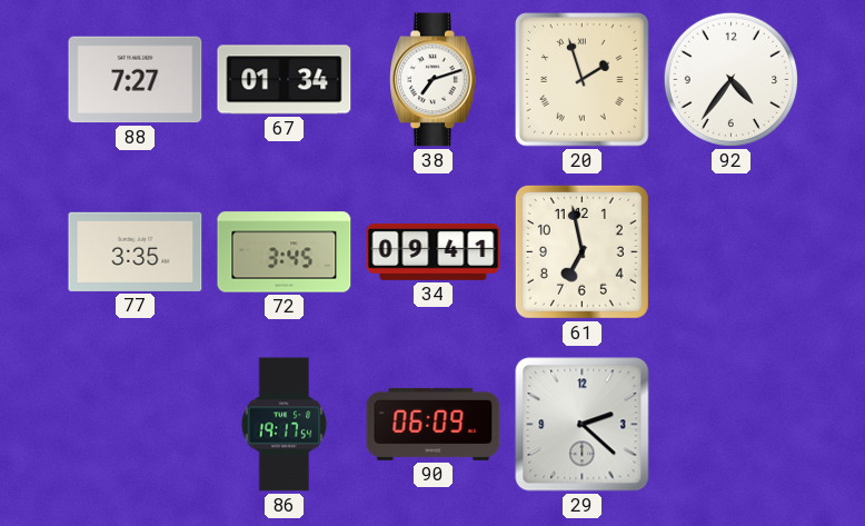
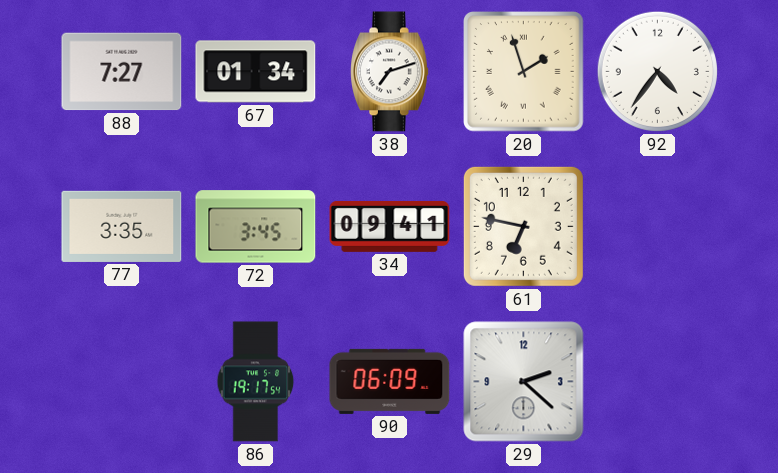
61: 6:58 -> 6:47
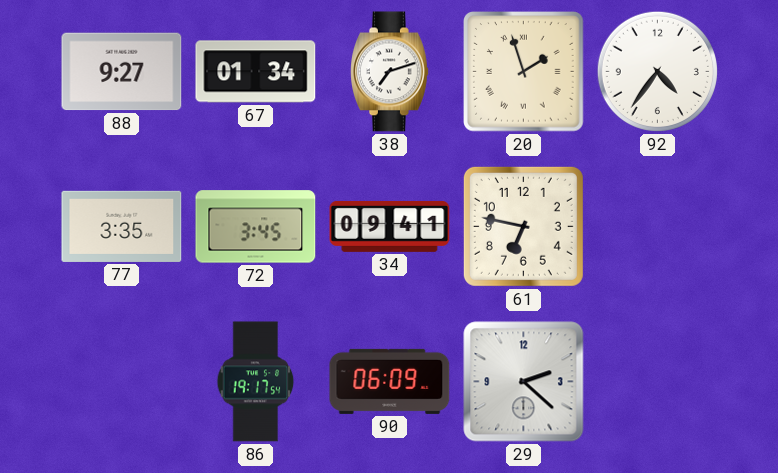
88: 7:27 -> 9:27
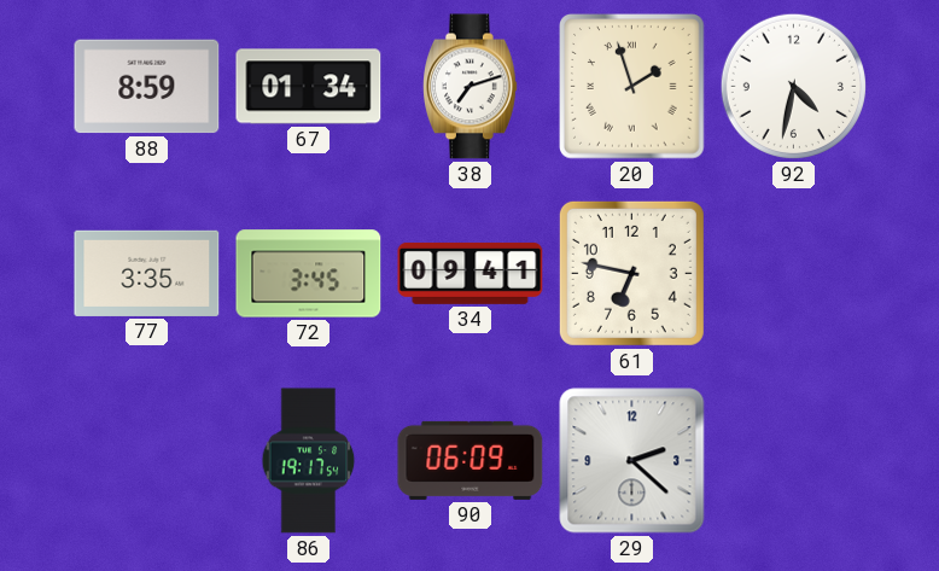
88: 9:27 -> 8:59
92: 4:36 -> 4:32
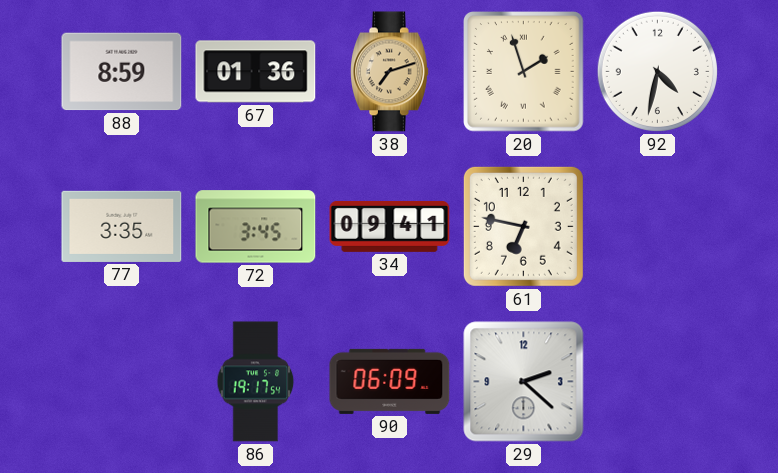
67: 01:34 -> 01:36
38 dial: white -> champagne
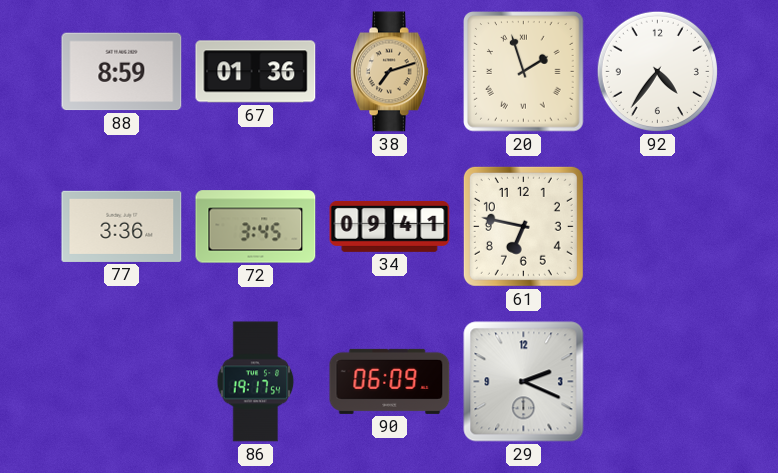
92: 4:32 -> 4:36
77: 3:35 -> 3:36
29: 2:22 -> 2:19
